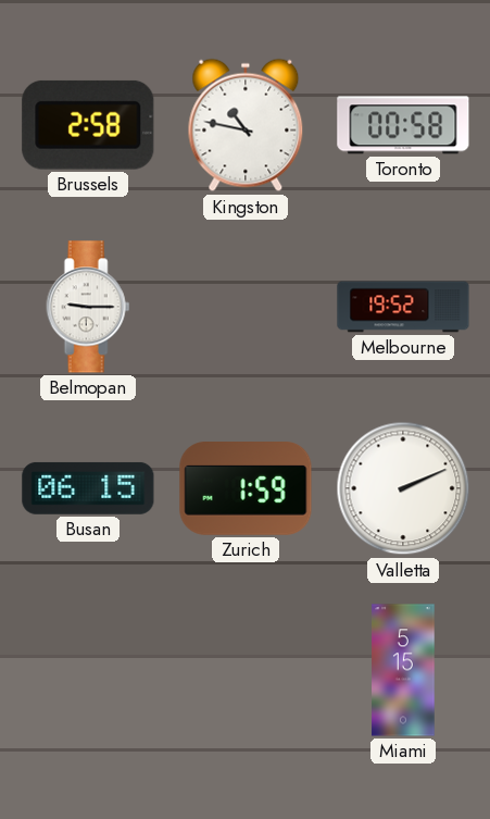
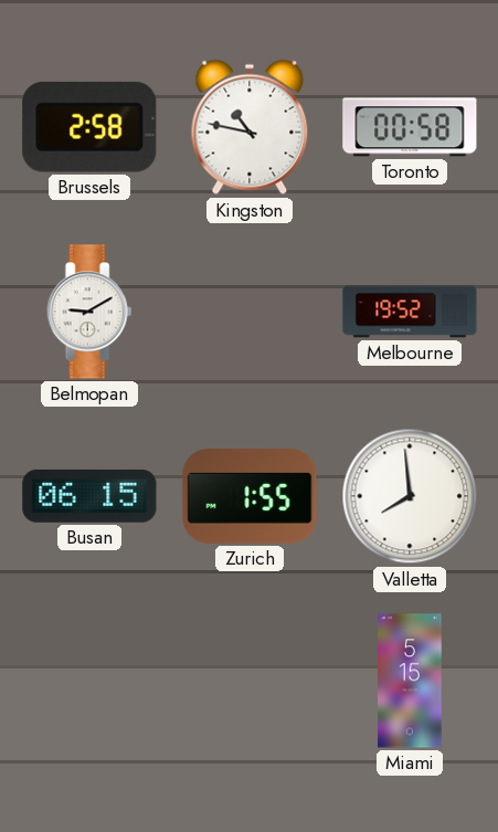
Belmopan: 9:15 -> 9:10
Zurich: 1:59 -> 1:55
Valletta: 2:11 -> 7:59
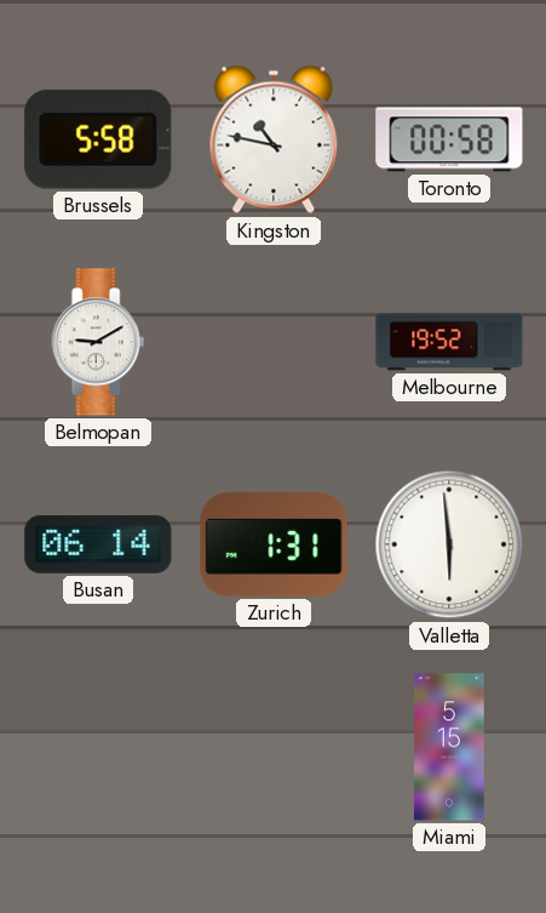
Brussels: 2:58 -> 5:58
Busan: 06:15 -> 06:14
Zurich: 1:55 -> 1:31
Valletta: 7:59 -> 5:59
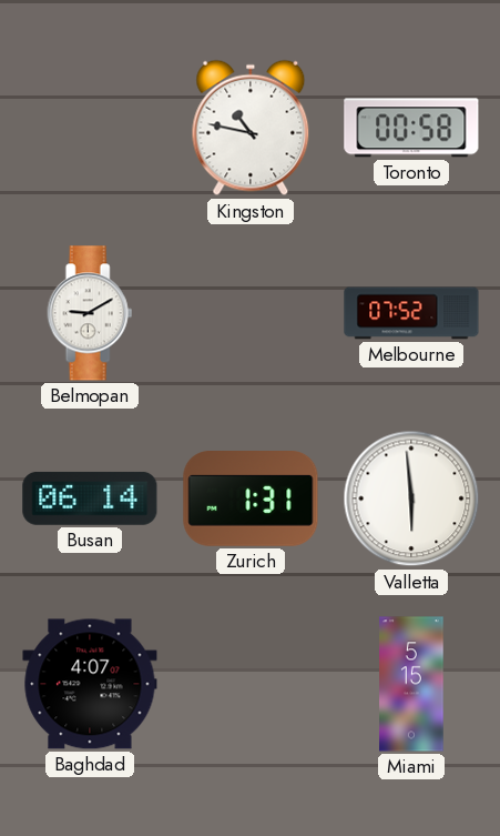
Brussels: 5:58 -> none
Melbourne: 19:52 -> 07:52
Baghdad: none -> 4:07
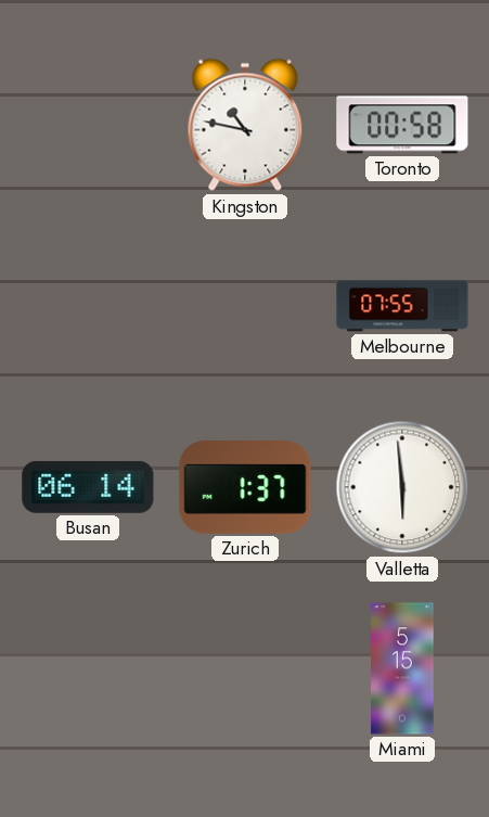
Belmopan: 9:10 -> none
Melbourne: 07:52 -> 07:55
Zurich: 1:31 -> 1:37
Baghdad: 4:07 -> none
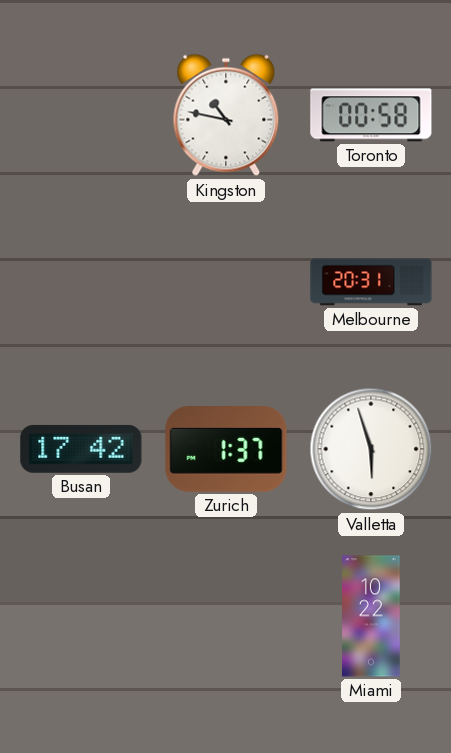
Melbourne: 07:55 -> 20:31
Busan: 06:14 -> 17:42
Valletta: 5:59 -> 5:57
Miami: 5:15 -> 10:22
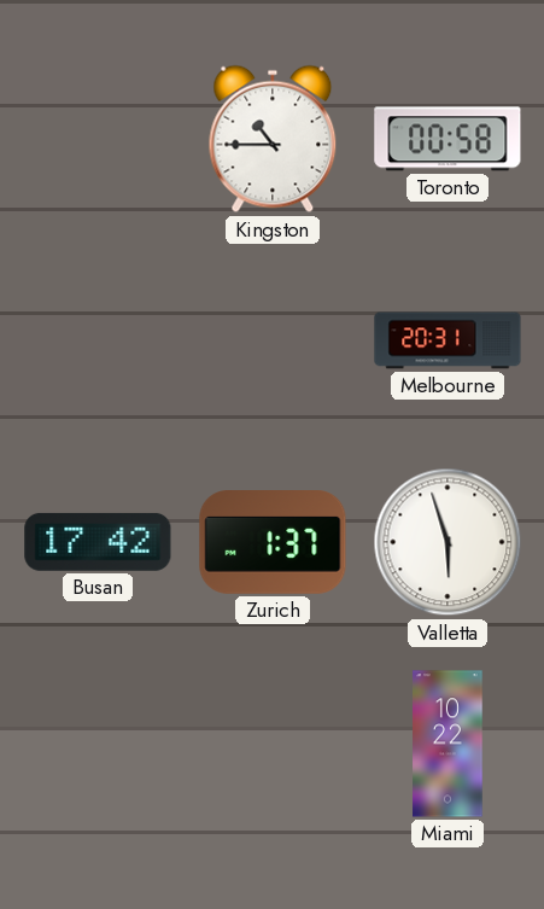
Kingston: 10:47 -> 10:45
